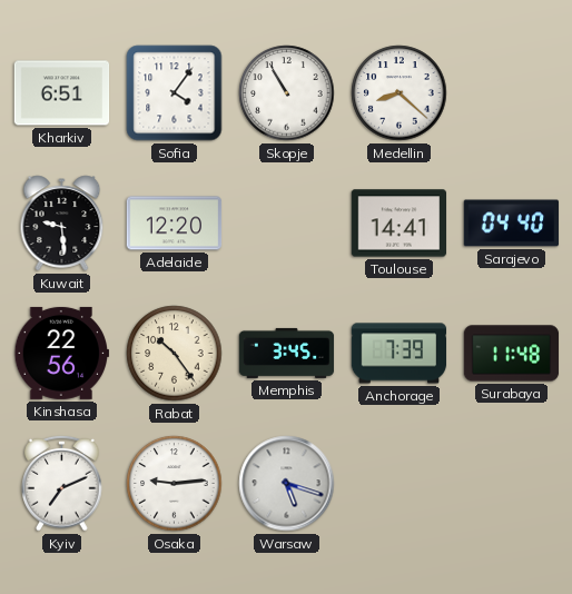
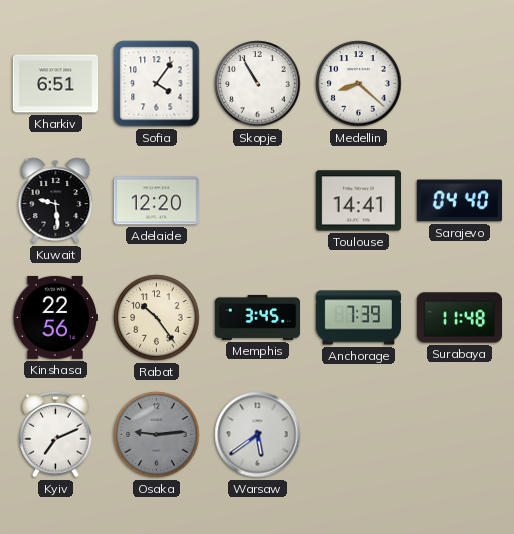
Osaka dial: white -> grey
Warsaw: 5:18 -> 5:39
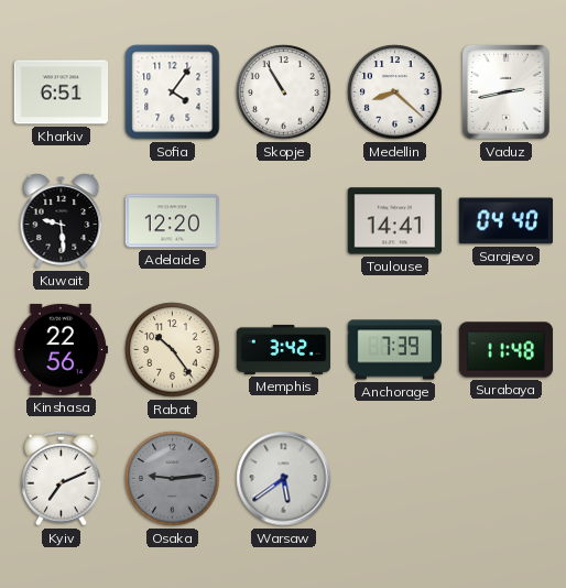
Vaduz: none -> 2:43
Memphis: 3:45 -> 3:42
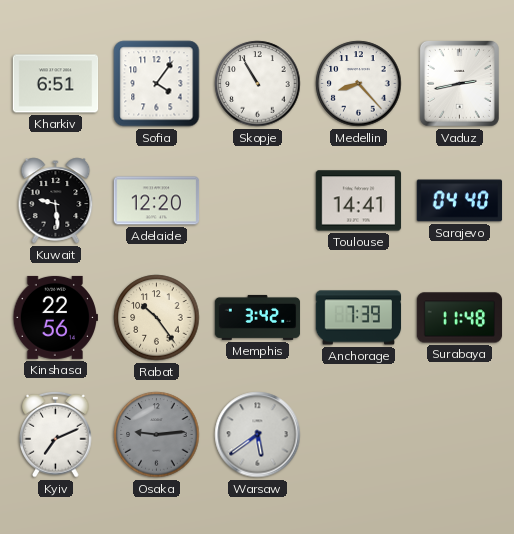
Medellin: 8:22 -> 8:23
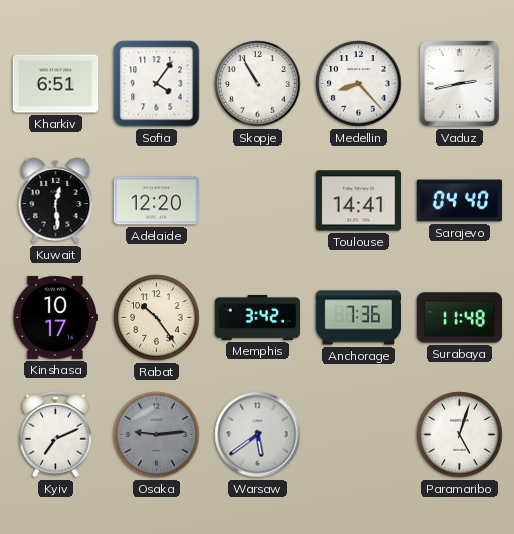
Kuwait: 9:29 -> 12:29
Kinshasa: 22:56 -> 10:17
Anchorage: 7:39 -> 7:36
Paramaribo: none -> 5:03
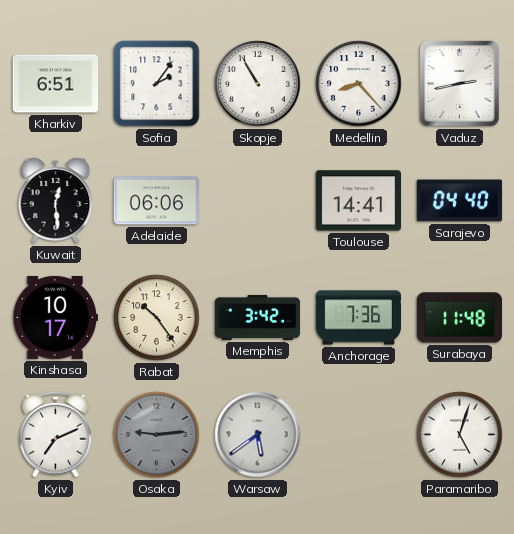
Sofia: 4:06 -> 2:06
Adelaide: 12:20 -> 06:06
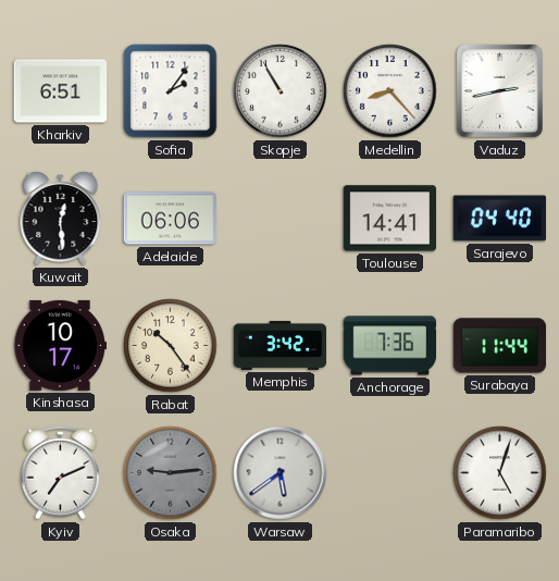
Surabaya: 11:48 -> 11:44
